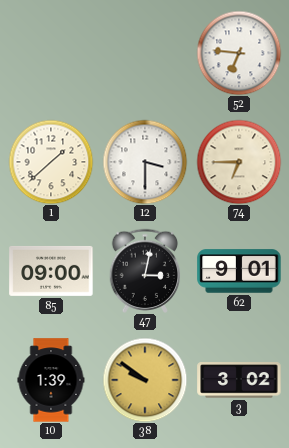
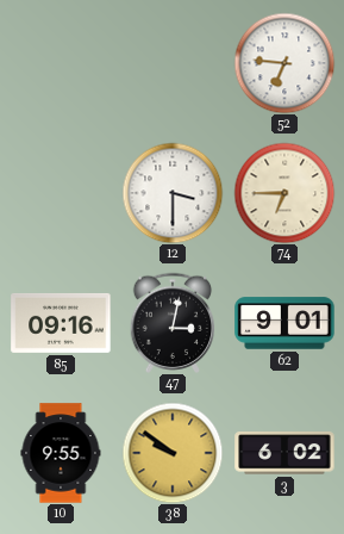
1: 1:38 -> none
85: 09:00 -> 09:16
10: 1:39 -> 9:55
3: 3:02 -> 6:02
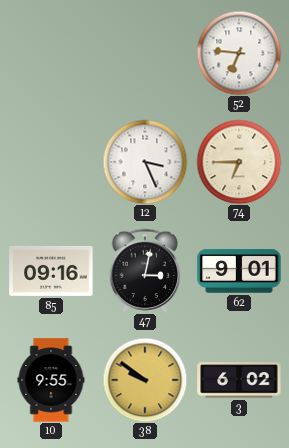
12: 3:30 -> 3:26
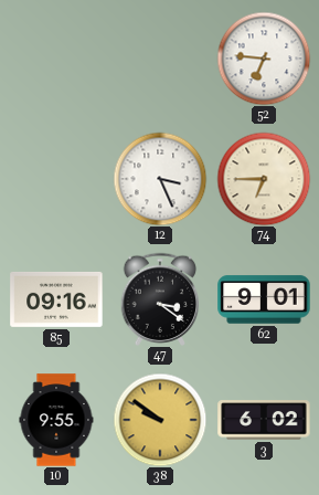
47: 3:02 -> 3:21
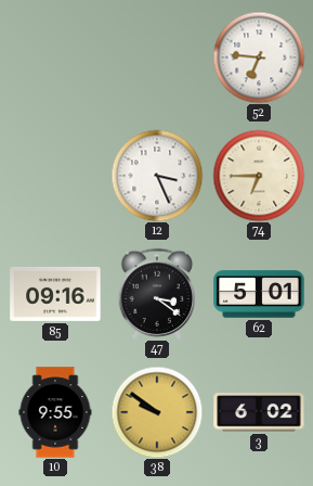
62: 9:01 -> 5:01
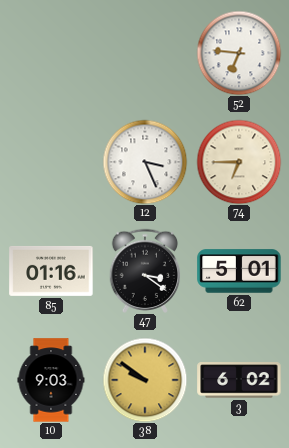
85: 09:16 -> 01:16
10: 9:55 -> 9:03
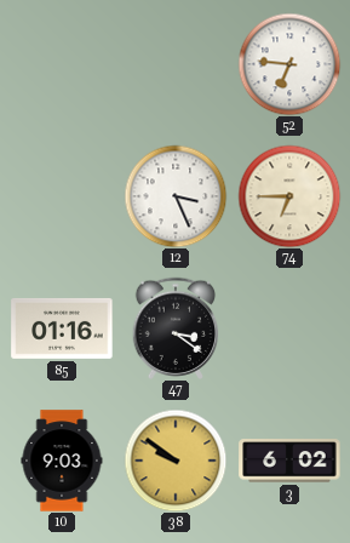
62: 5:01 -> none
